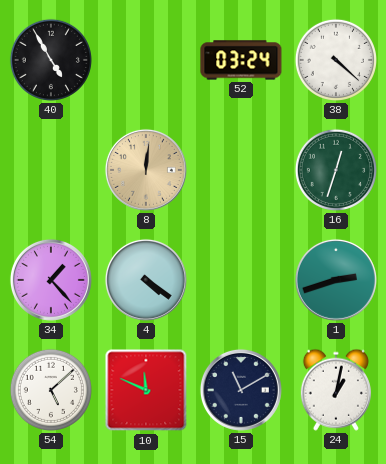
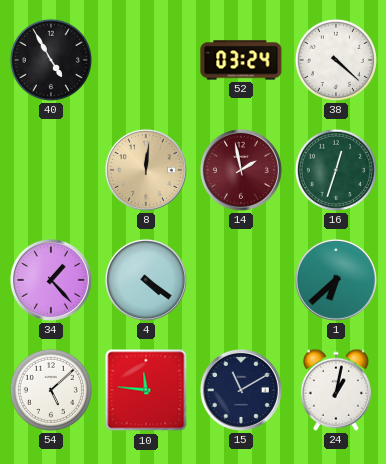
14: none -> 1:58
1: 2:42 -> 6:38
10: 11:49 -> 11:46
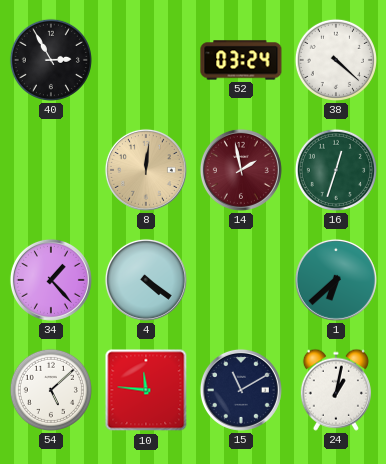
40: 4:55 -> 2:55
